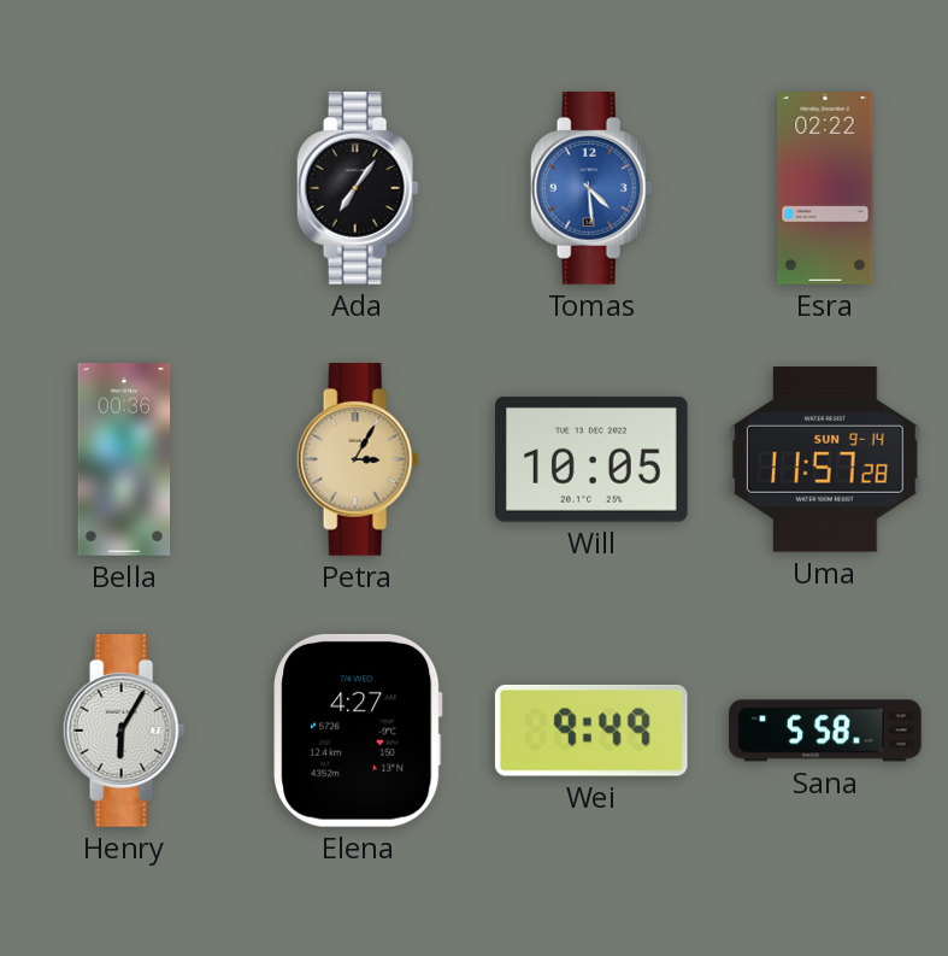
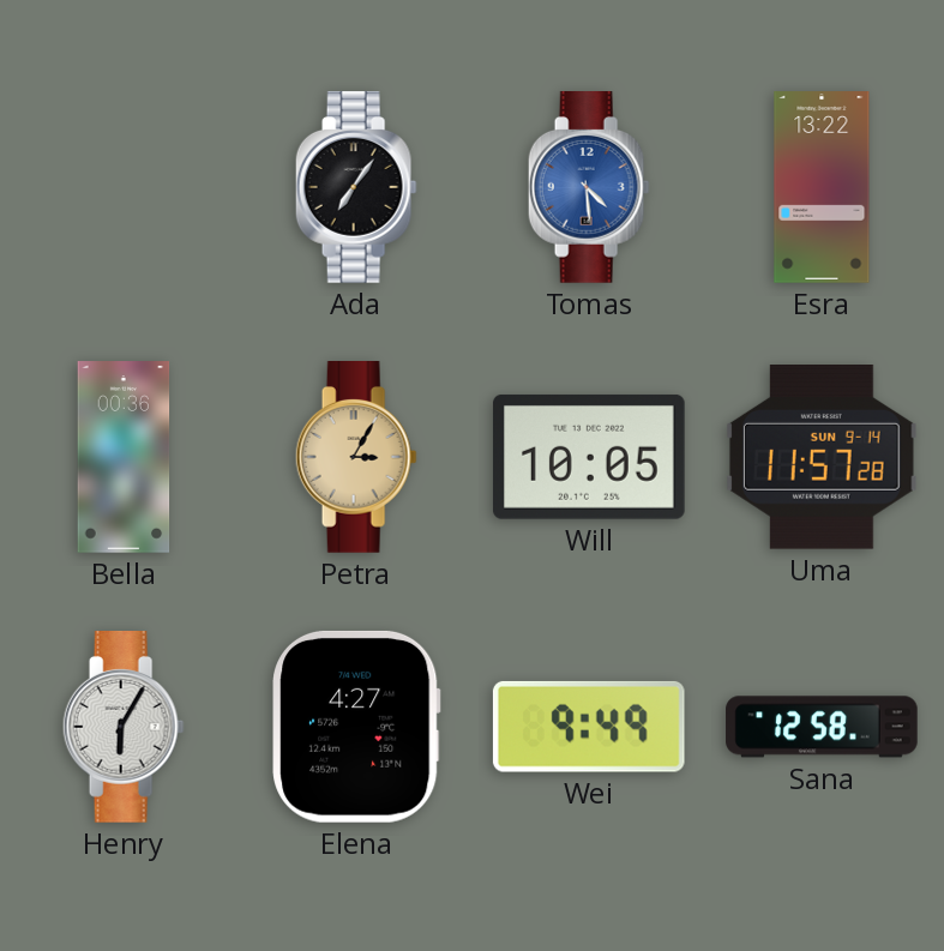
Esra: 02:22 -> 13:22
Sana: 5:58 -> 12:58
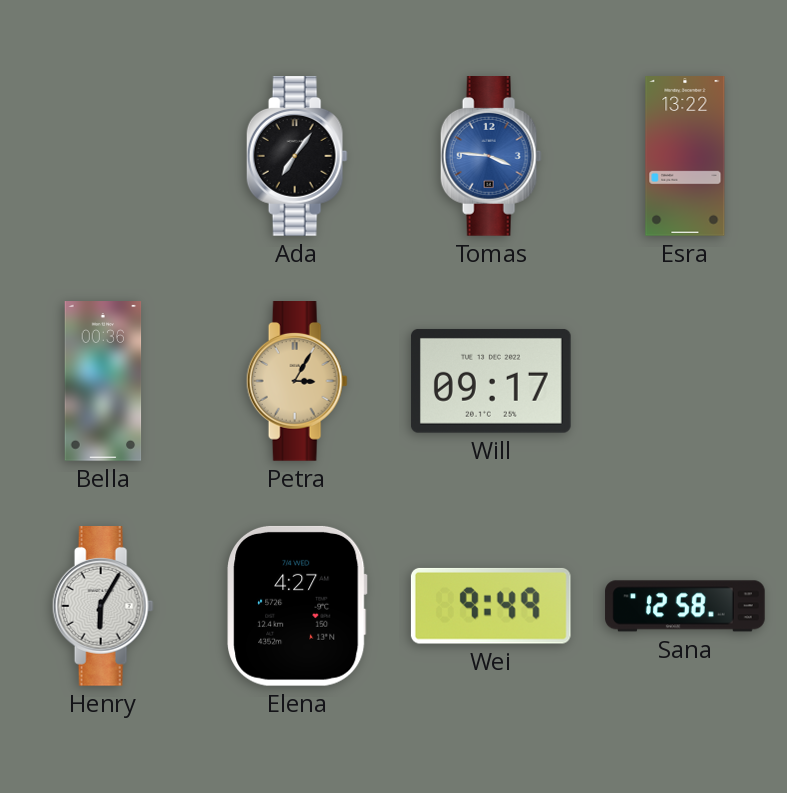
Tomas: 4:29 -> 3:46
Will: 10:05 -> 09:17
Uma: 11:57 -> none
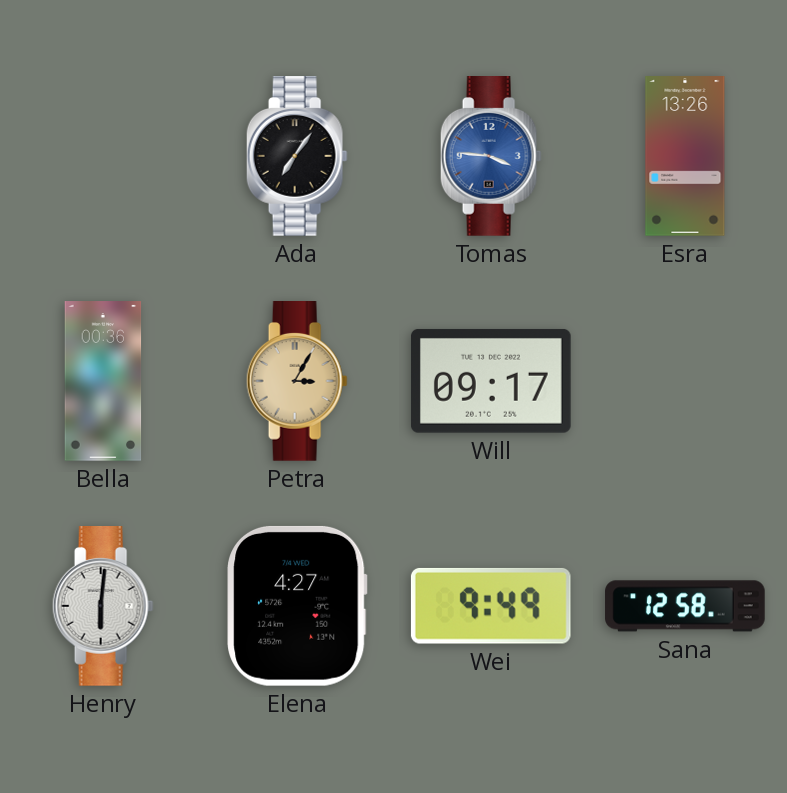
Esra: 13:22 -> 13:26
Henry: 6:05 -> 6:01
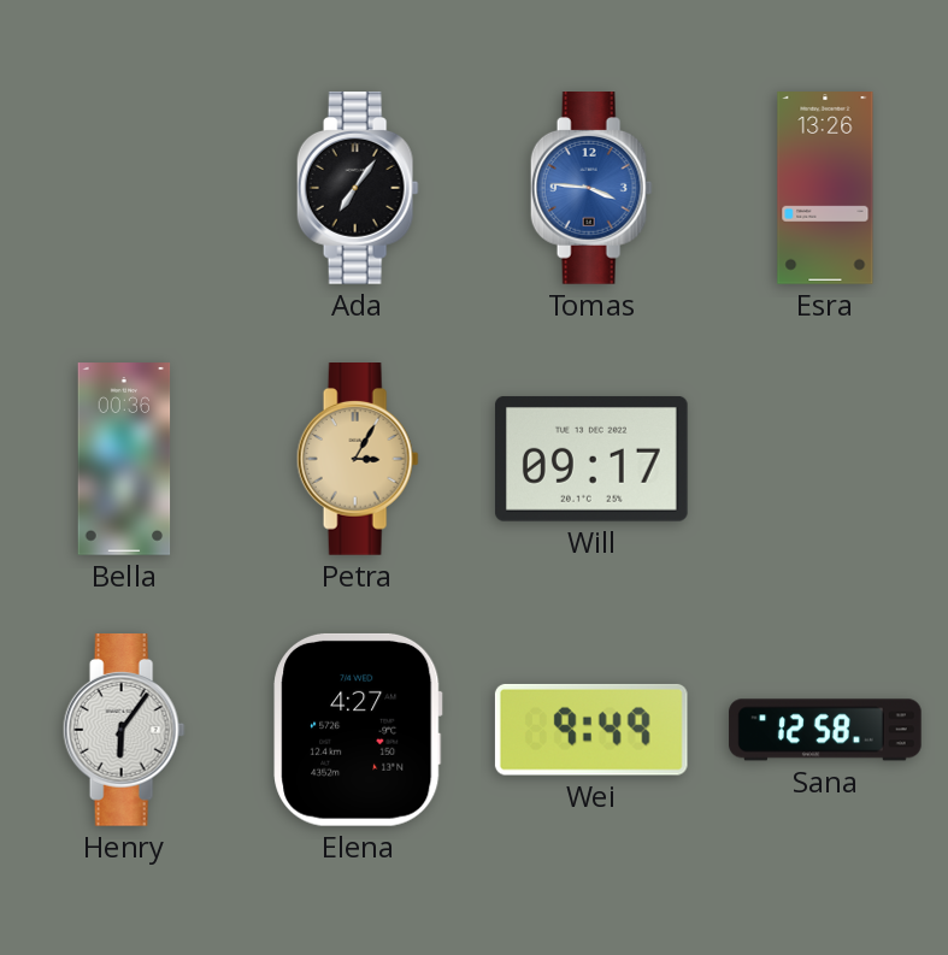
Henry: 6:01 -> 6:06
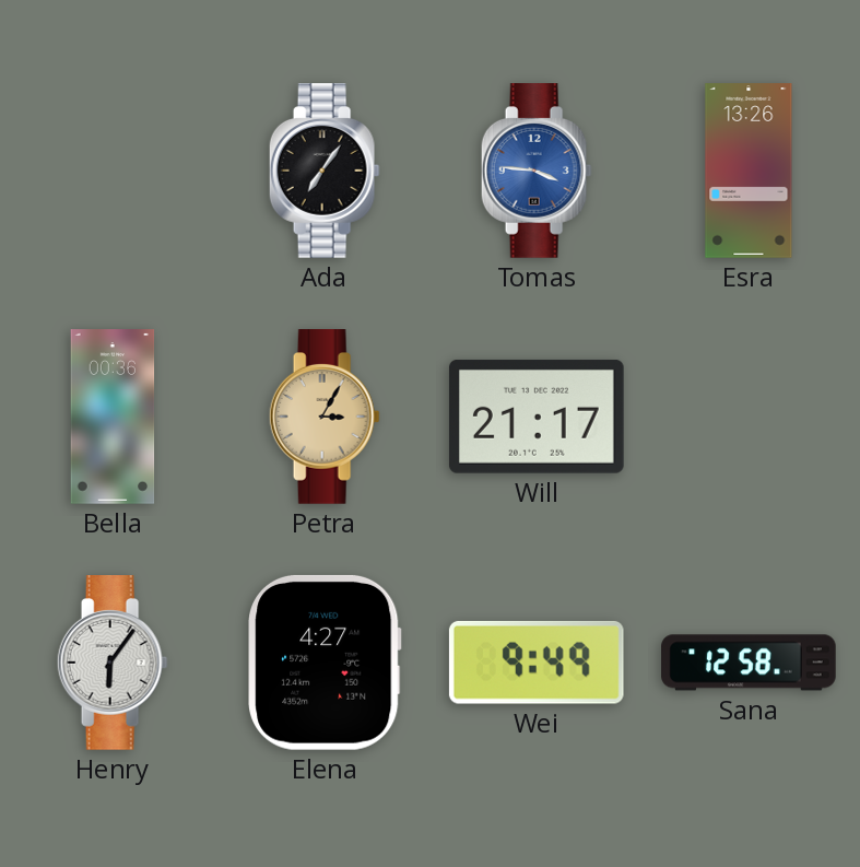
Will: 09:17 -> 21:17
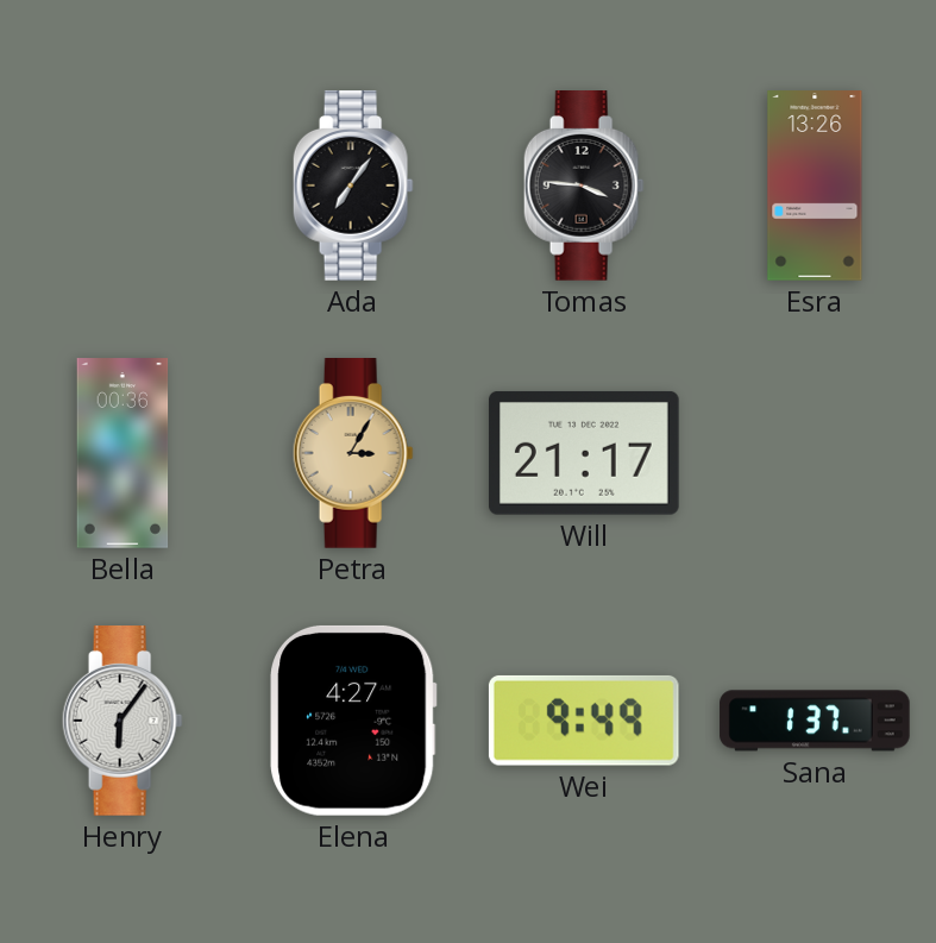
Tomas dial: blue -> black
Sana: 12:58 -> 1:37
